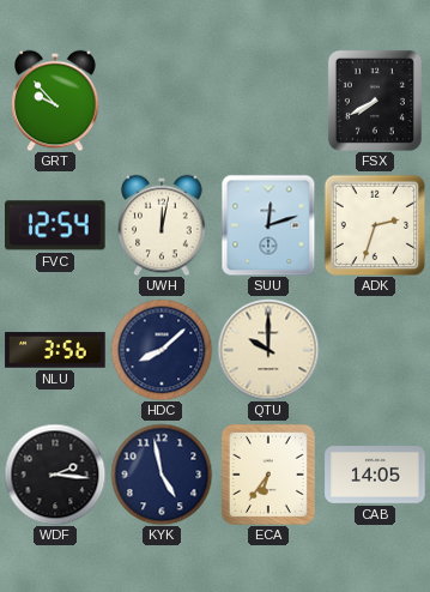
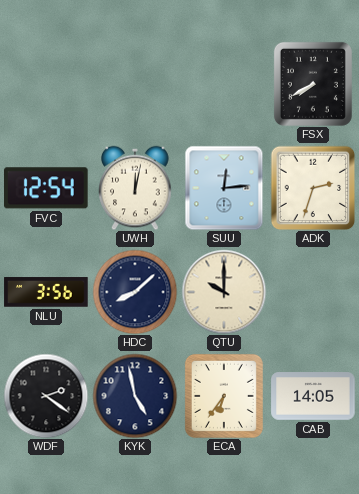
GRT: 9:53 -> none
SUU: 12:12 -> 12:14
WDF: 2:16 -> 2:21
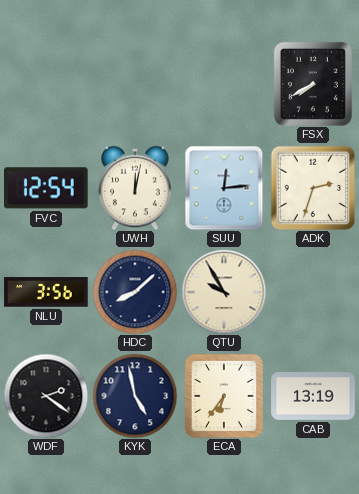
QTU: 10:00 -> 9:55
CAB: 14:05 -> 13:19
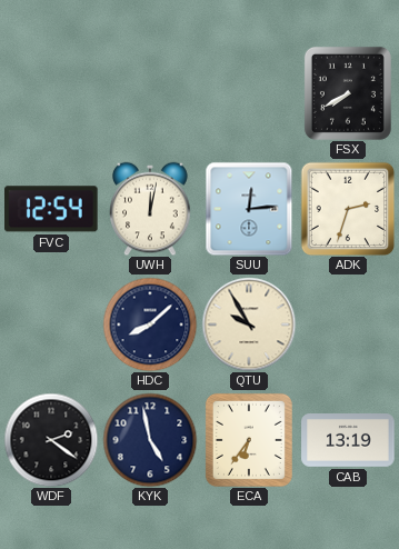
NLU: 3:56 -> none
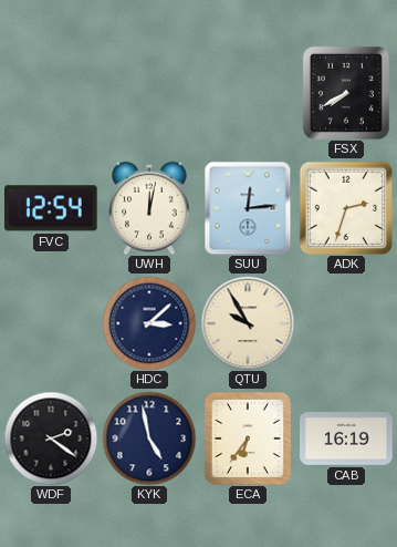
HDC: 8:08 -> 3:08
CAB: 13:19 -> 16:19
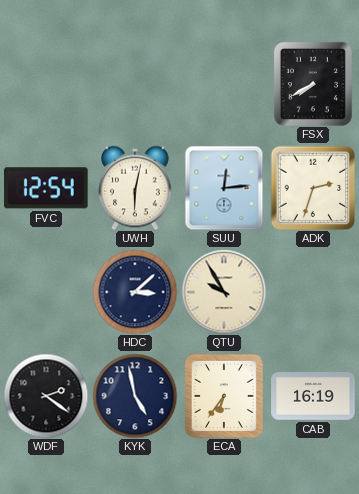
UWH: 12:02 -> 6:02
